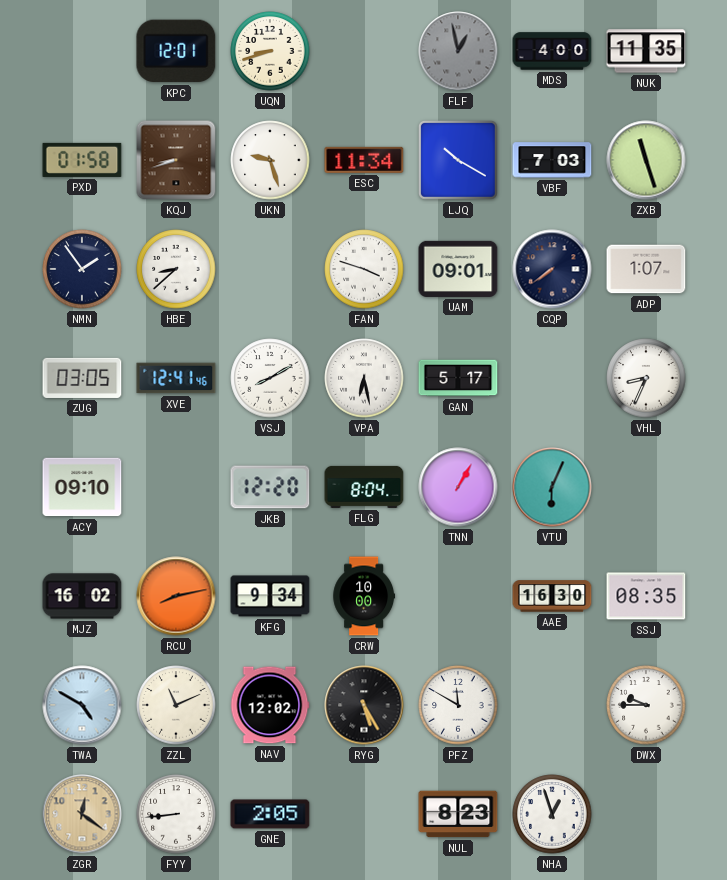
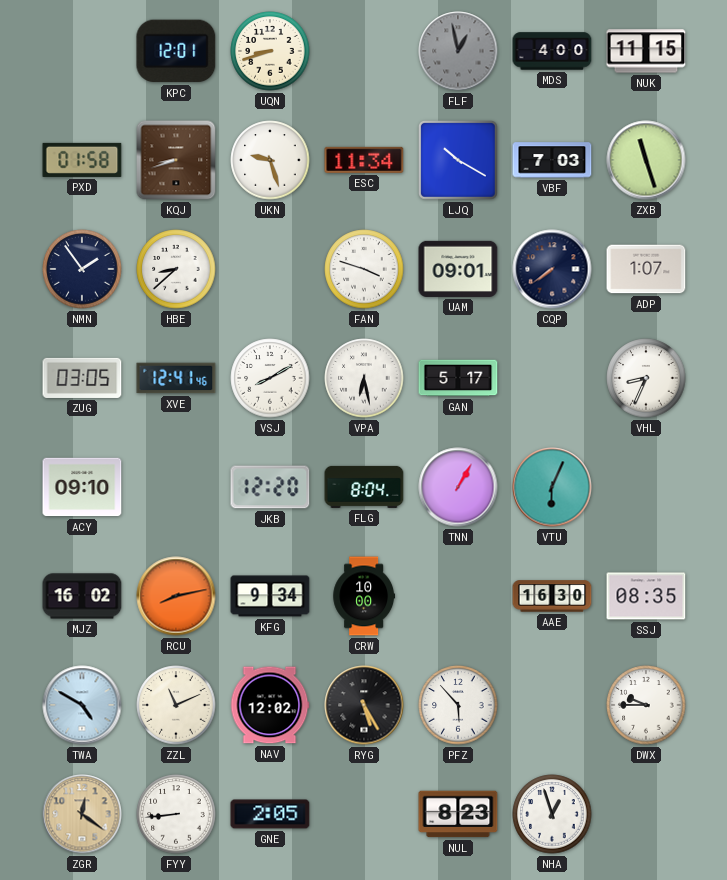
NUK: 11:35 -> 11:15
PFZ: 11:50 -> 5:53
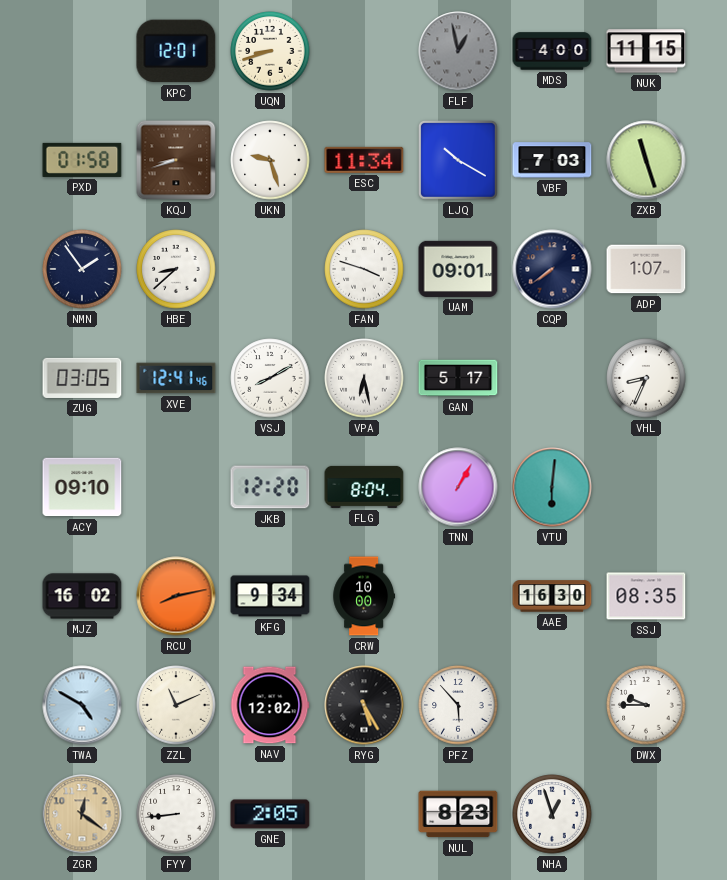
VTU: 6:04 -> 6:01
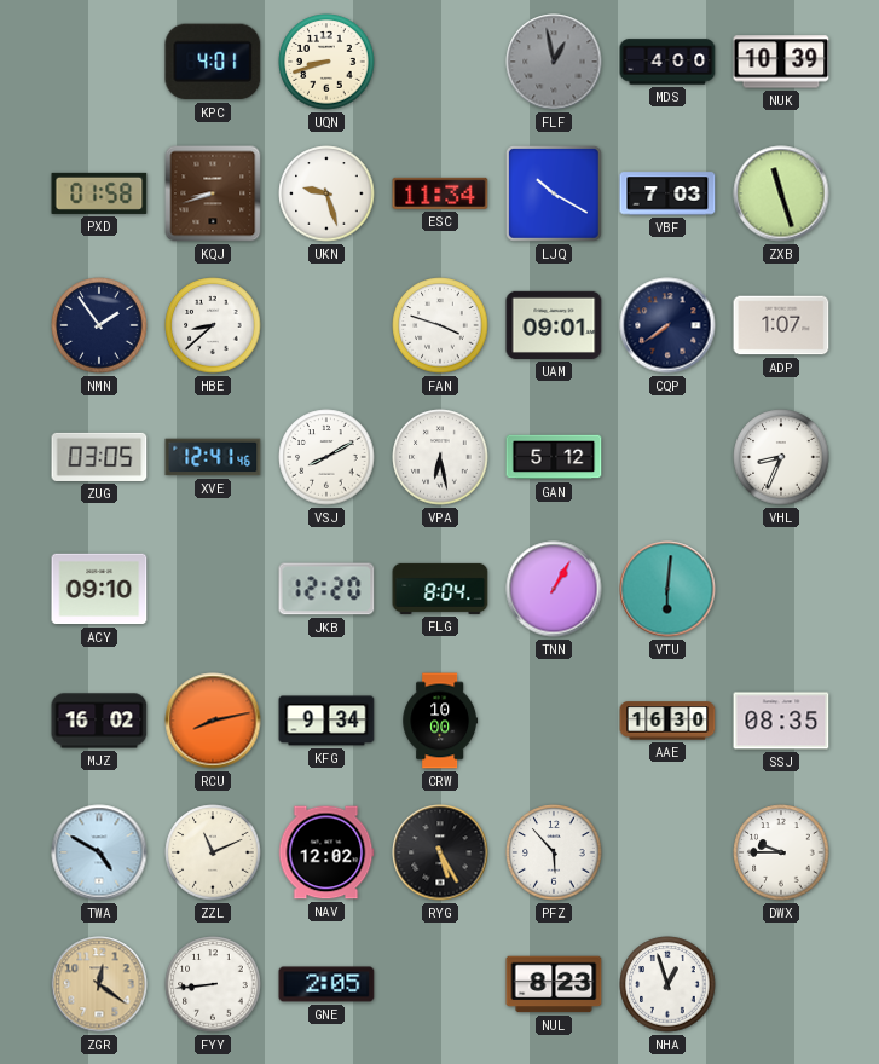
KPC: 12:01 -> 4:01
NUK: 11:15 -> 10:39
GAN: 5:17 -> 5:12
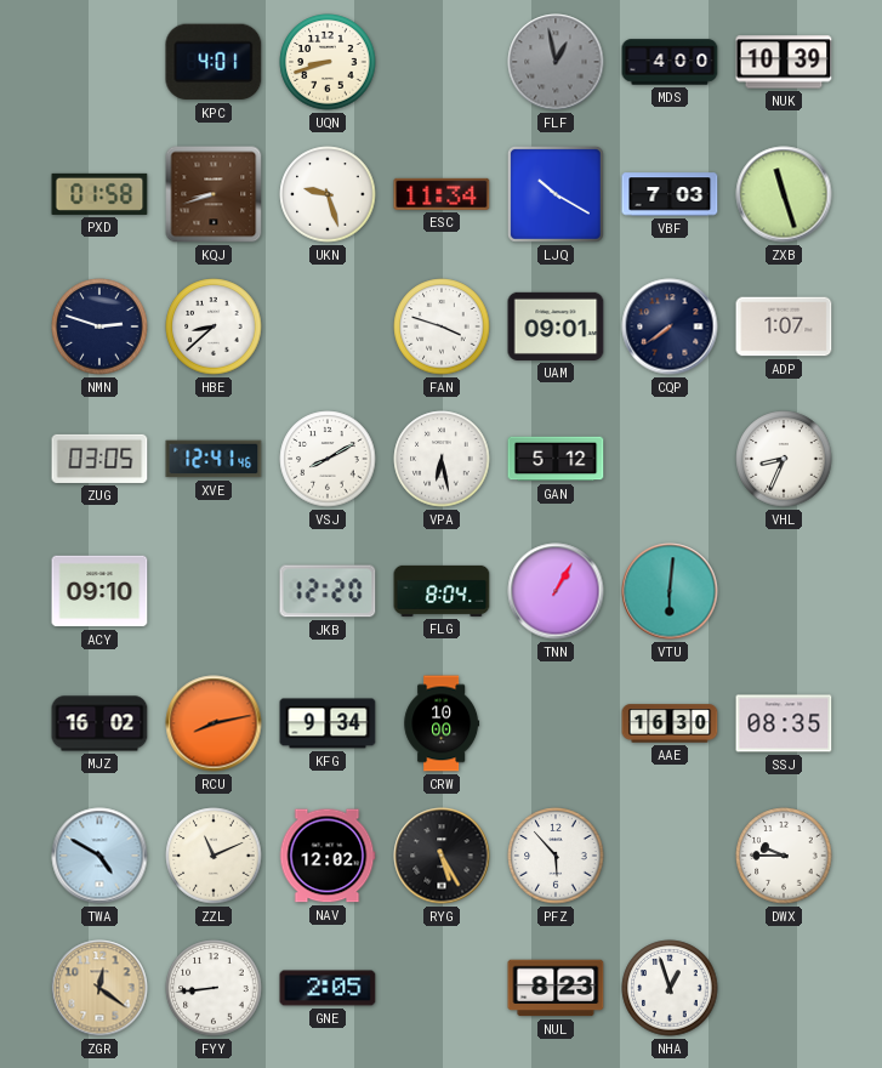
NMN: 1:54 -> 2:48
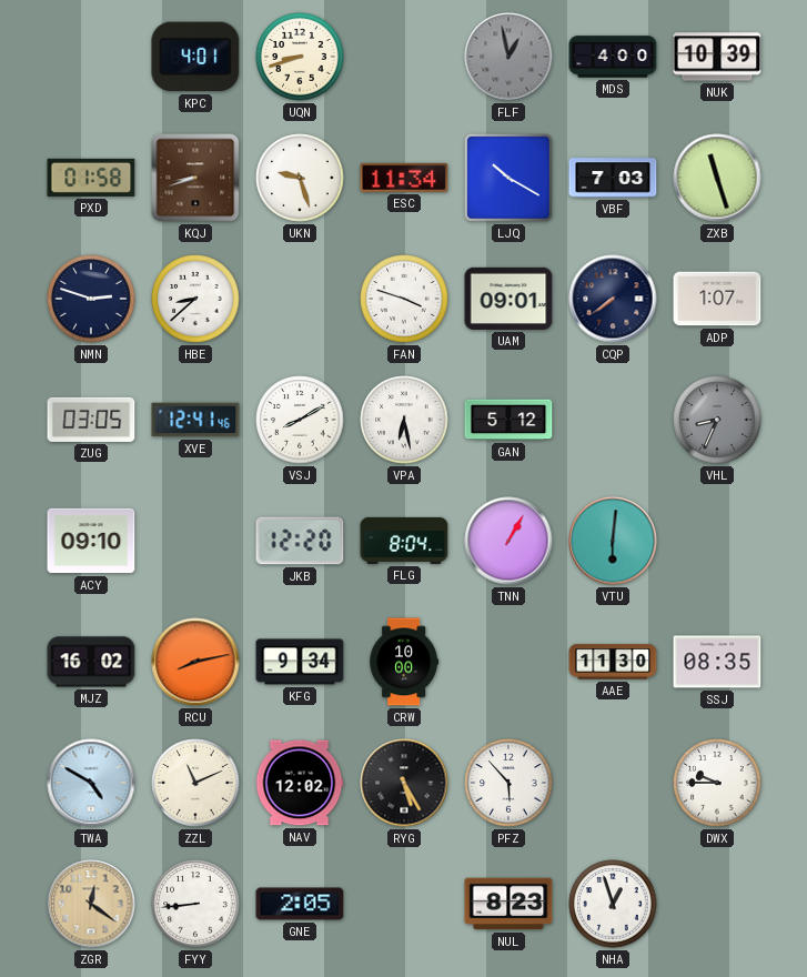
VHL dial: white -> grey
AAE: 16:30 -> 11:30
